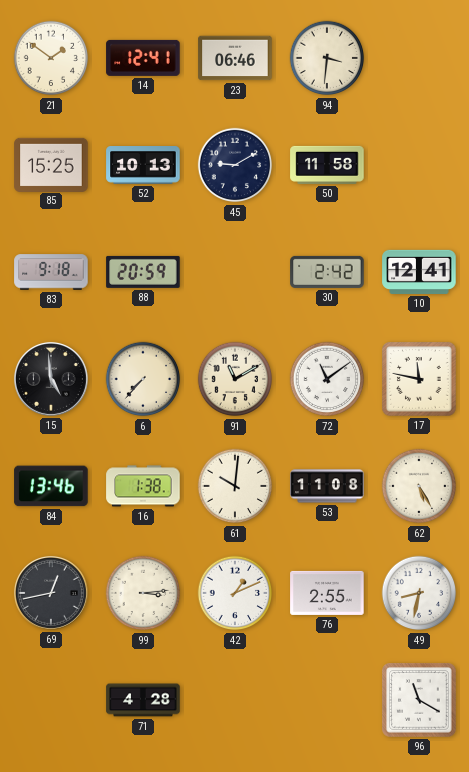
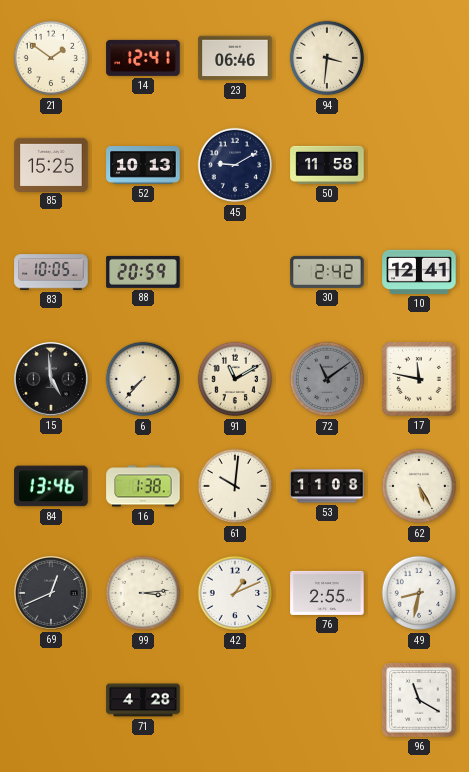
83: 9:18 -> 10:05
72 dial: white -> grey
69: 12:43 -> 12:41
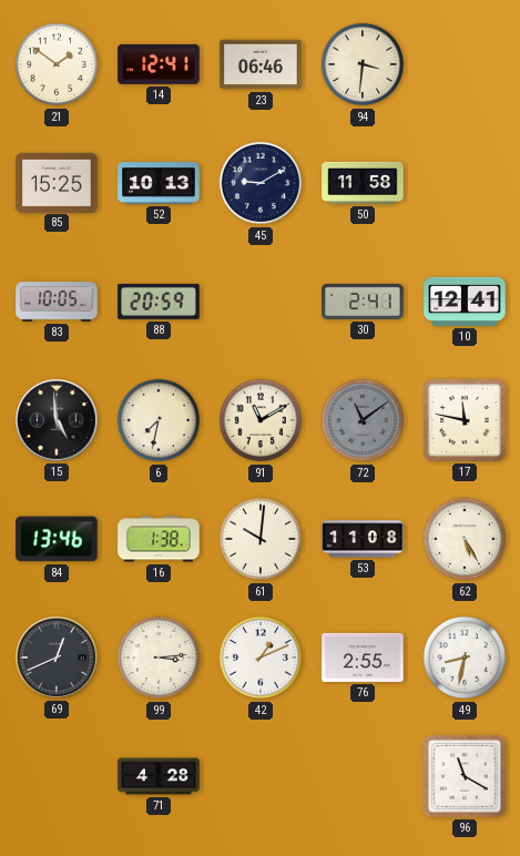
30: 2:42 -> 2:41
6: 7:37 -> 7:32
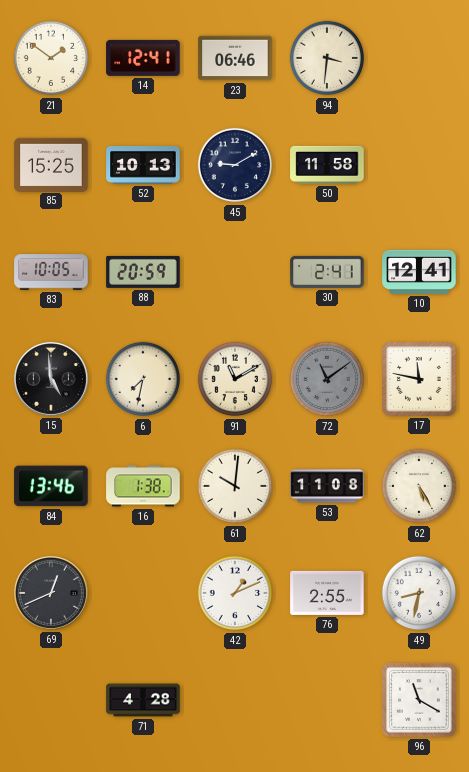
99: 3:14 -> none
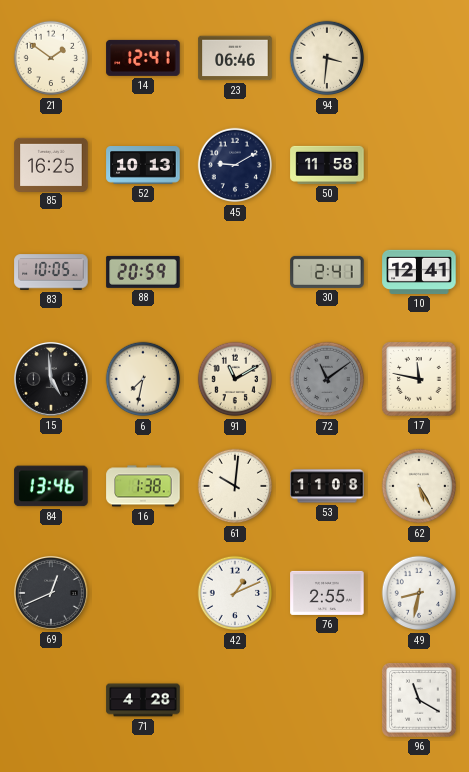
85: 15:25 -> 16:25
